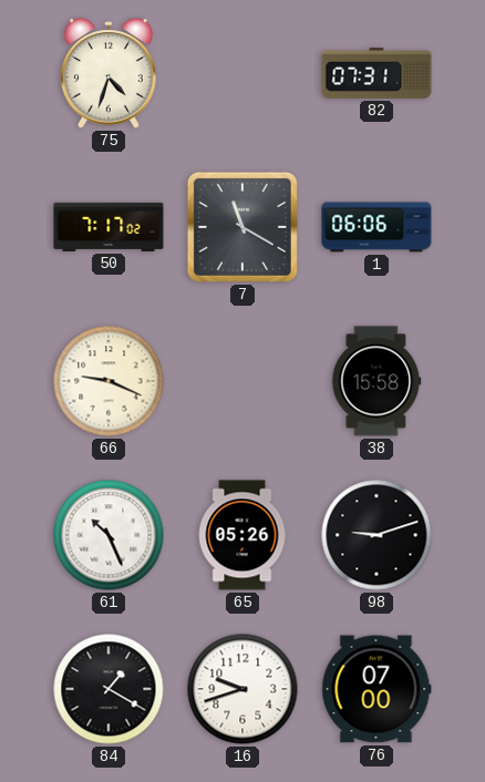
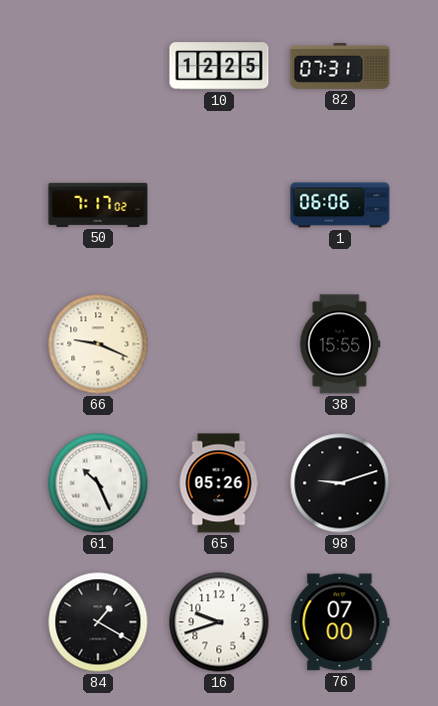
75: 4:33 -> none
10: none -> 12:25
7: 11:20 -> none
38: 15:58 -> 15:55
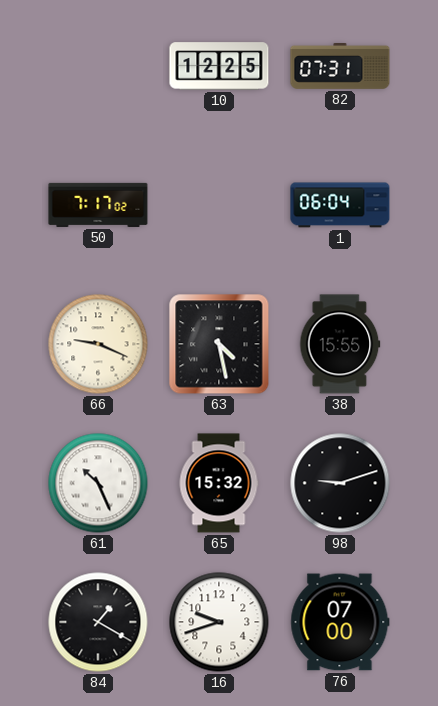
1: 06:06 -> 06:04
63: none -> 4:28
65: 05:26 -> 15:32
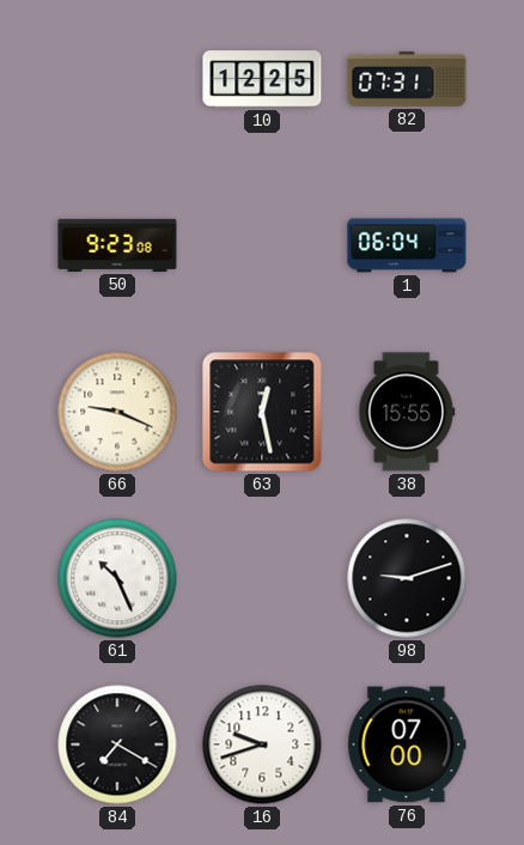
50: 7:17 -> 9:23
63: 4:28 -> 12:28
65: 15:32 -> none
84: 1:20 -> 7:20
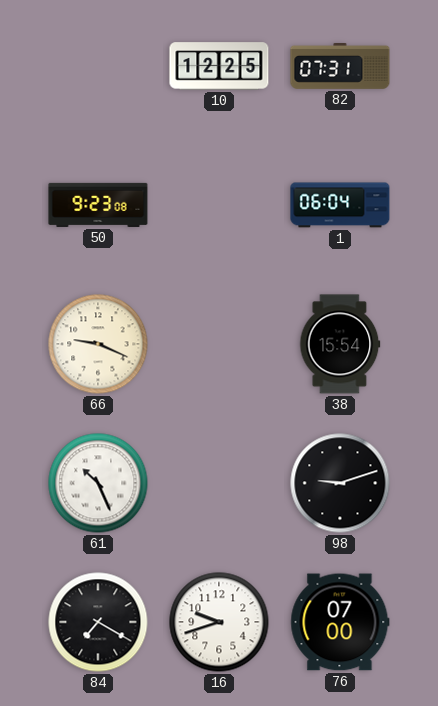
63: 12:28 -> none
38: 15:55 -> 15:54
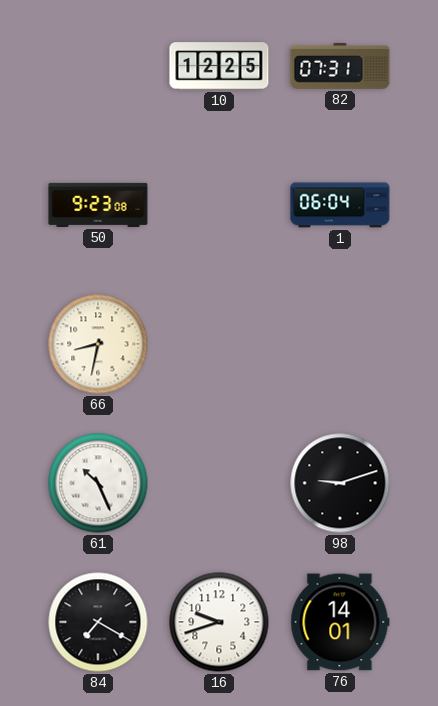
66: 9:19 -> 8:32
38: 15:54 -> none
76: 07:00 -> 14:01
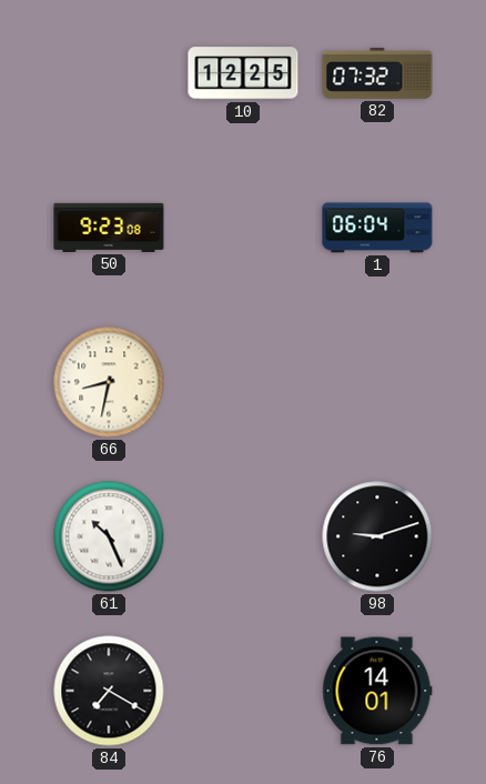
82: 07:31 -> 07:32
16: 9:42 -> none
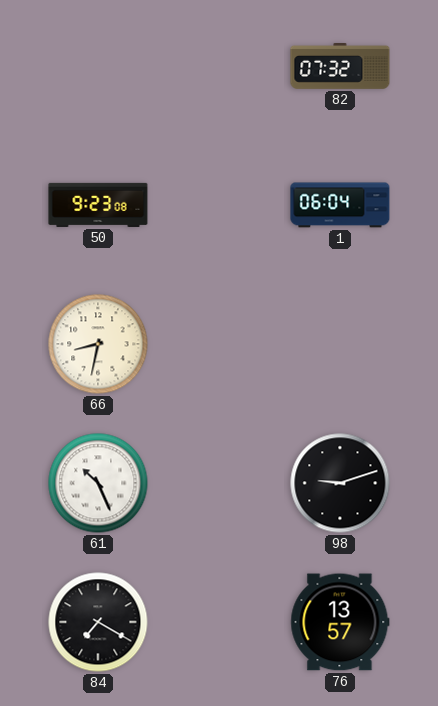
10: 12:25 -> none
76: 14:01 -> 13:57
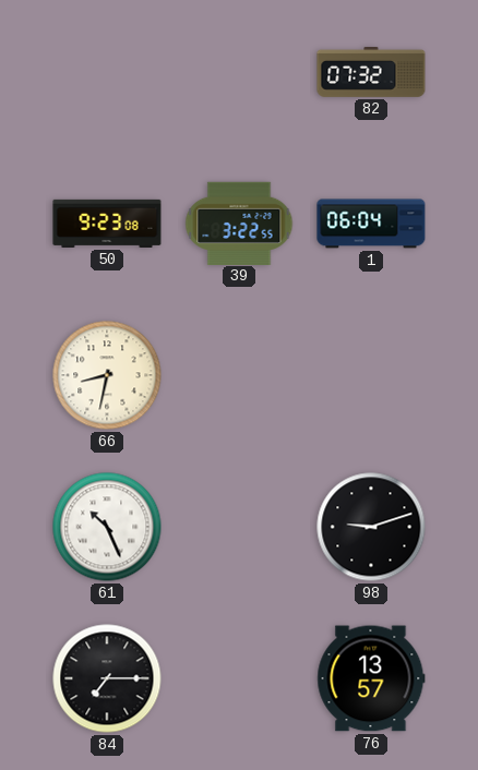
39: none -> 3:22
84: 7:20 -> 7:15
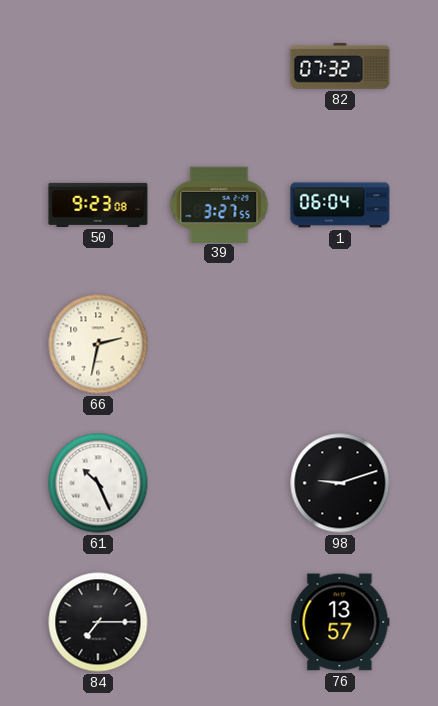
39: 3:22 -> 3:27
66: 8:32 -> 2:32
